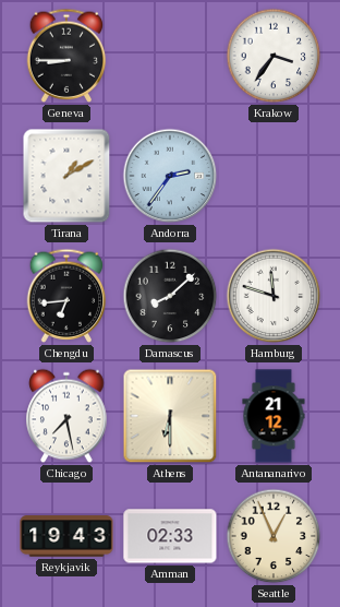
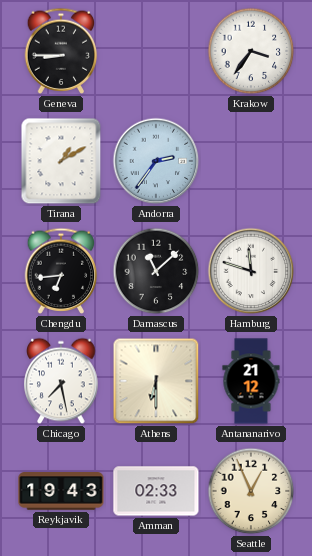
Damascus: 8:08 -> 11:08
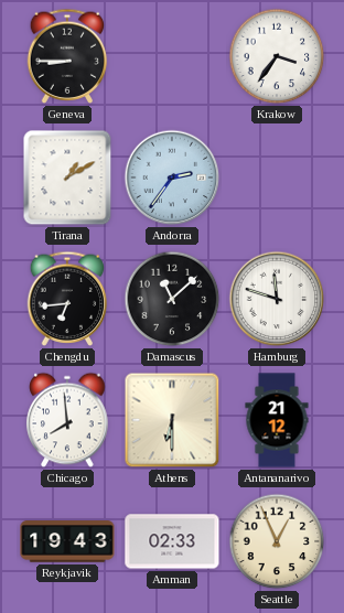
Chicago: 7:28 -> 7:59
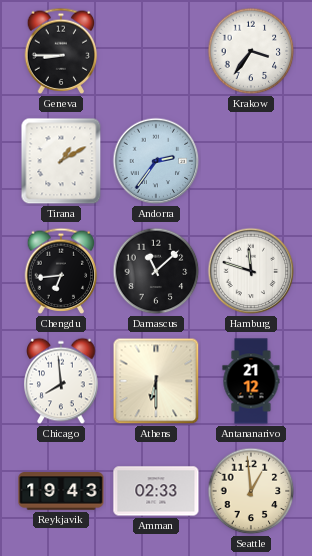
Seattle: 12:56 -> 12:59
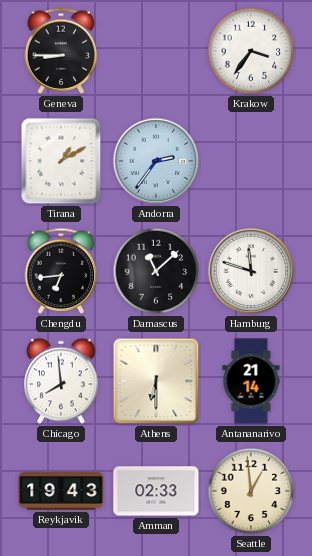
Antananarivo: 21:12 -> 21:14
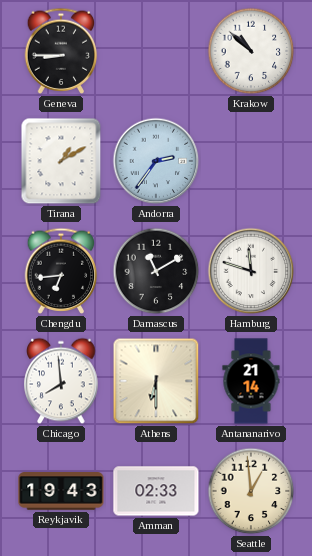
Krakow: 3:36 -> 10:52
Damascus: 11:08 -> 11:10
